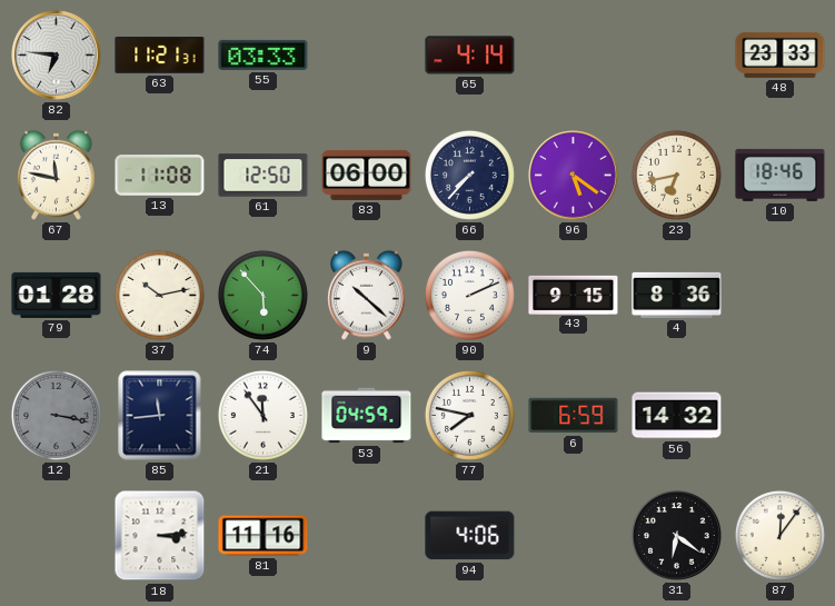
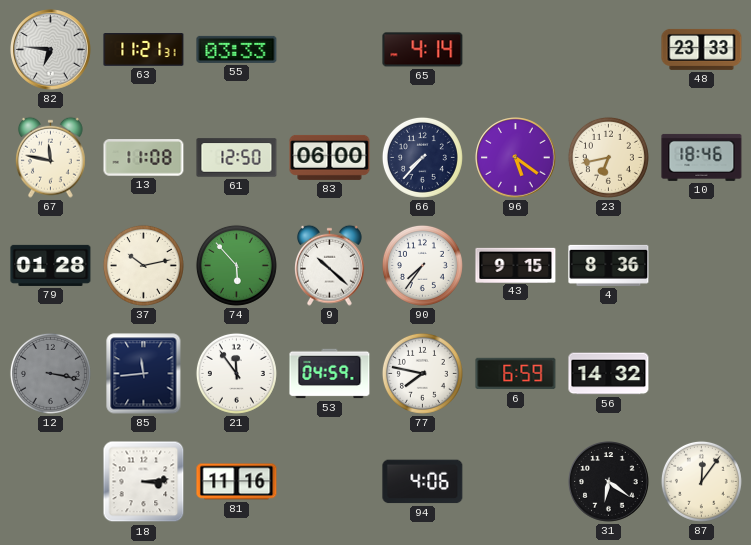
90: 2:11 -> 7:36
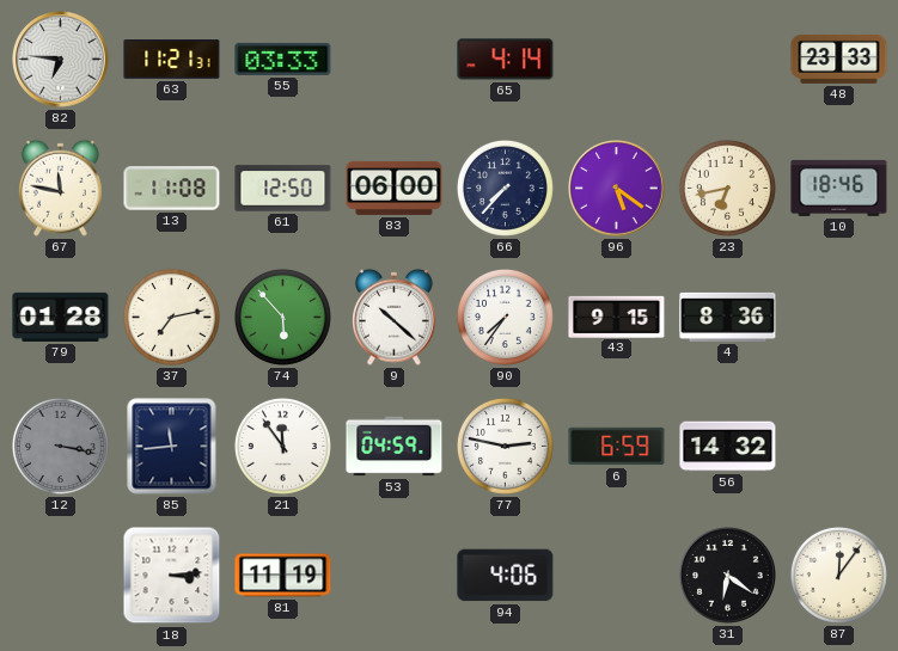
37: 10:13 -> 7:13
77: 7:47 -> 2:47
81: 11:16 -> 11:19
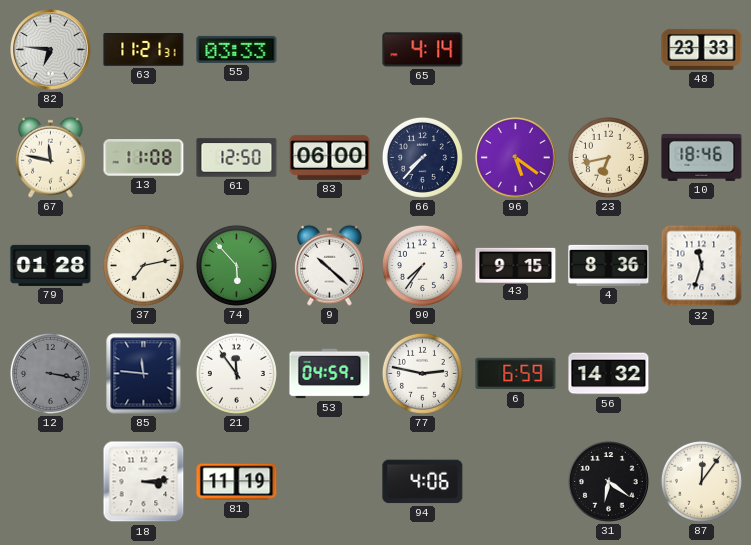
32: none -> 11:33
85: 11:44 -> 11:46
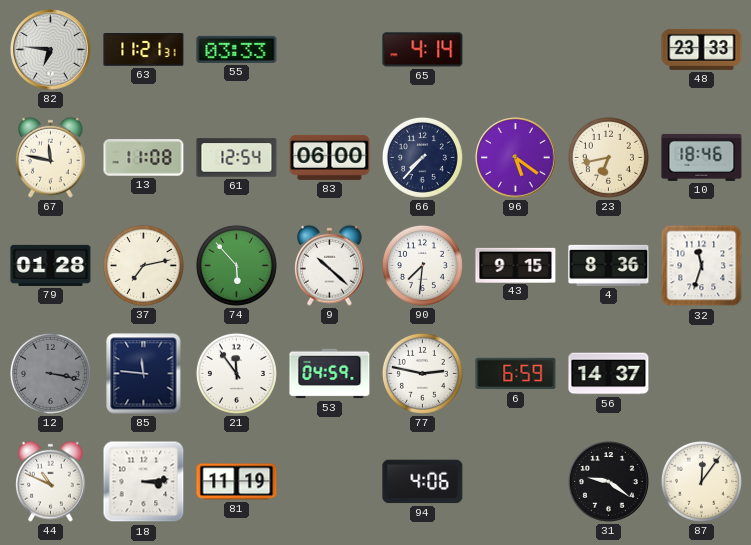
61: 12:50 -> 12:54
90: 7:36 -> 7:31
56: 14:32 -> 14:37
44: none -> 10:49
31: 6:21 -> 9:21
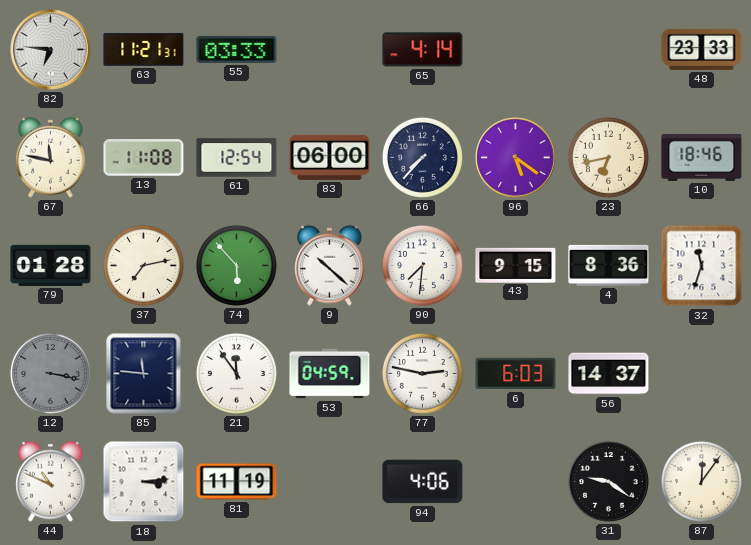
6: 6:59 -> 6:03
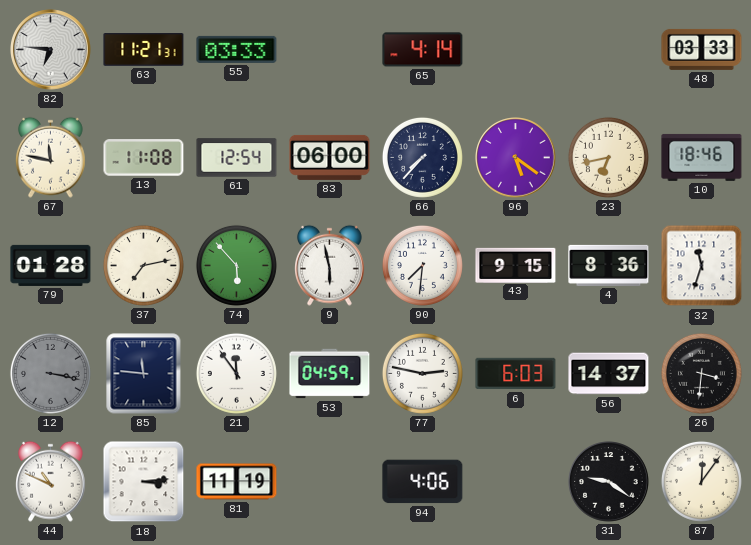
48: 23:33 -> 03:33
9: 10:22 -> 5:58
26: none -> 3:31
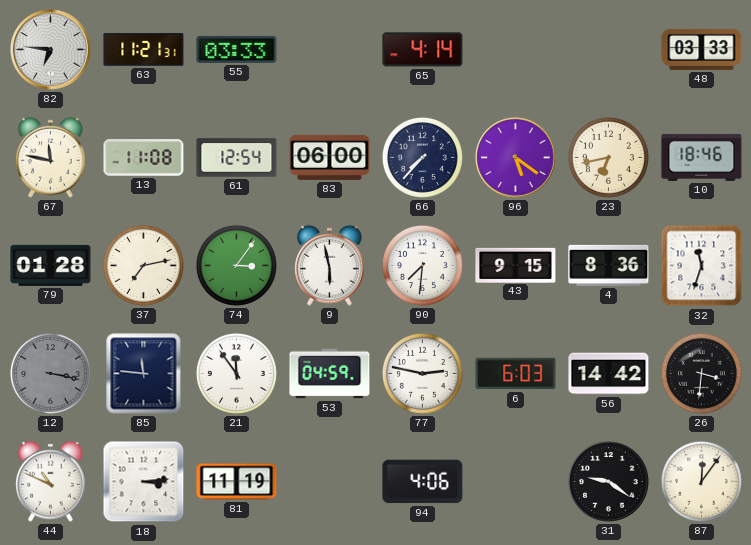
74: 5:53 -> 3:06
56: 14:37 -> 14:42
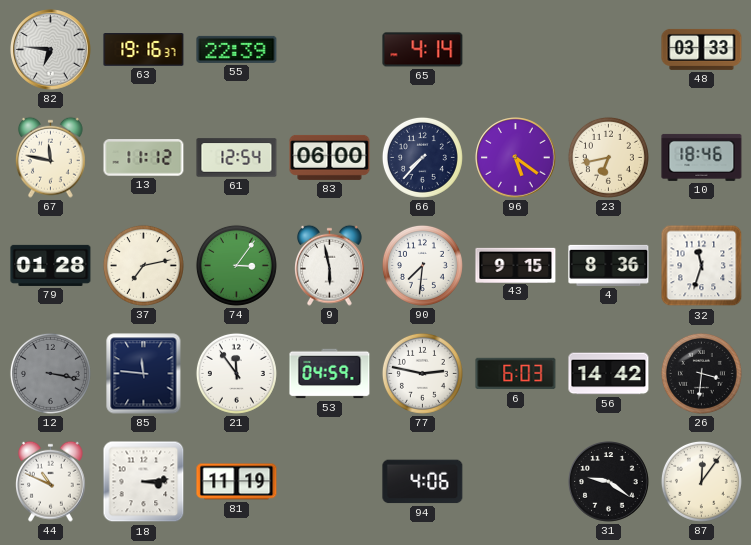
63: 11:21 -> 19:16
55: 03:33 -> 22:39
13: 11:08 -> 11:12
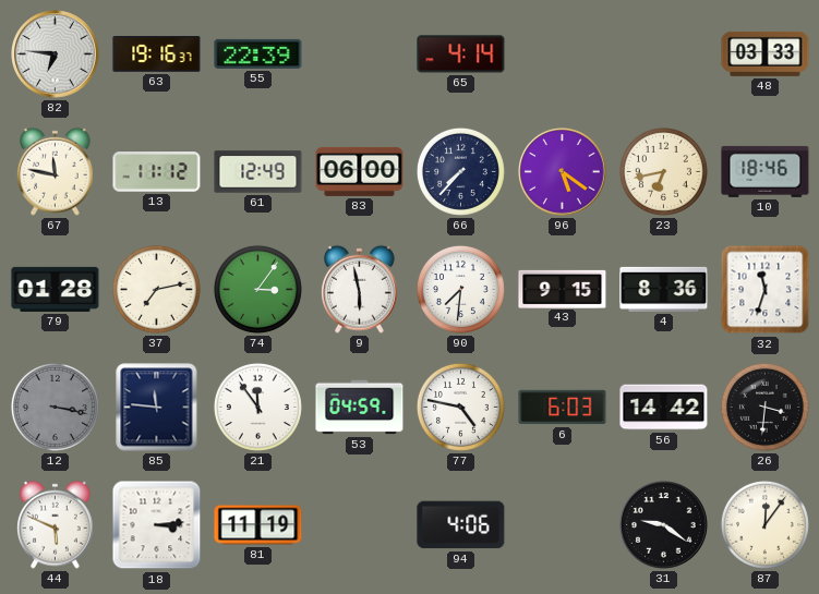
61: 12:54 -> 12:49
77: 2:47 -> 4:47
44: 10:49 -> 5:49
